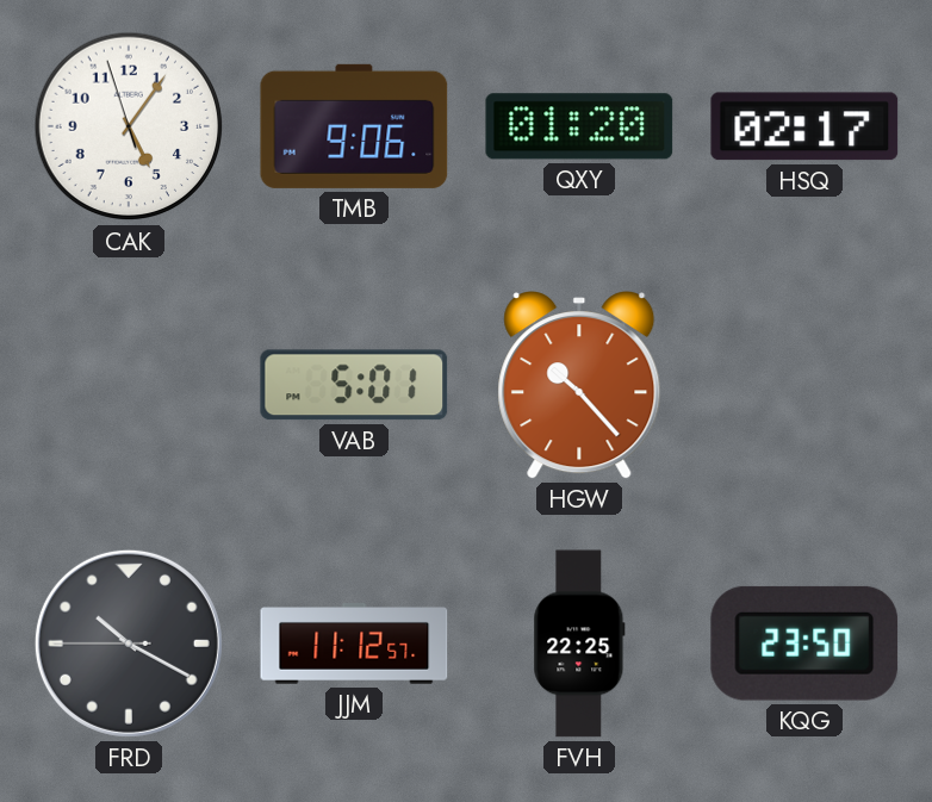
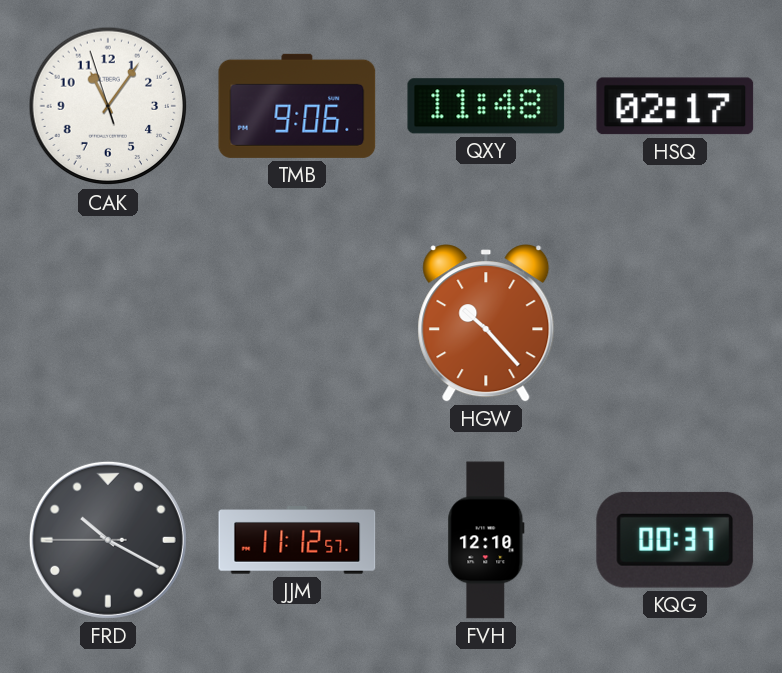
CAK: 5:05 -> 11:05
QXY: 01:20 -> 11:48
VAB: 5:01 -> none
FVH: 22:25 -> 12:10
KQG: 23:50 -> 00:37
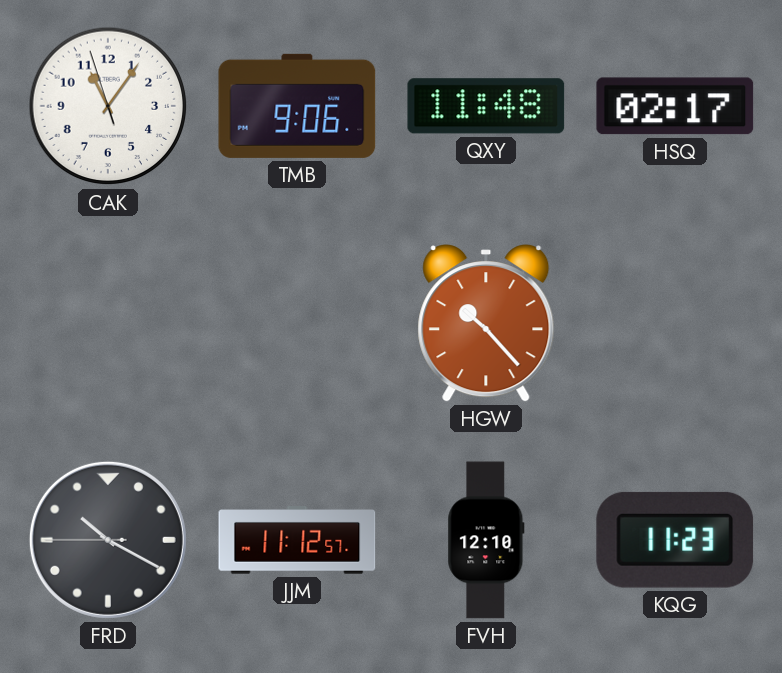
KQG: 00:37 -> 11:23
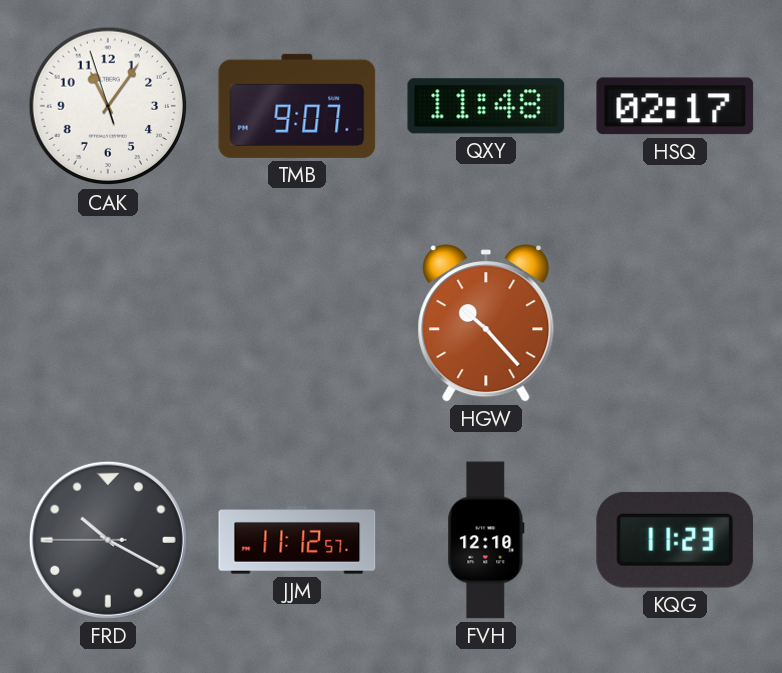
TMB: 9:06 -> 9:07
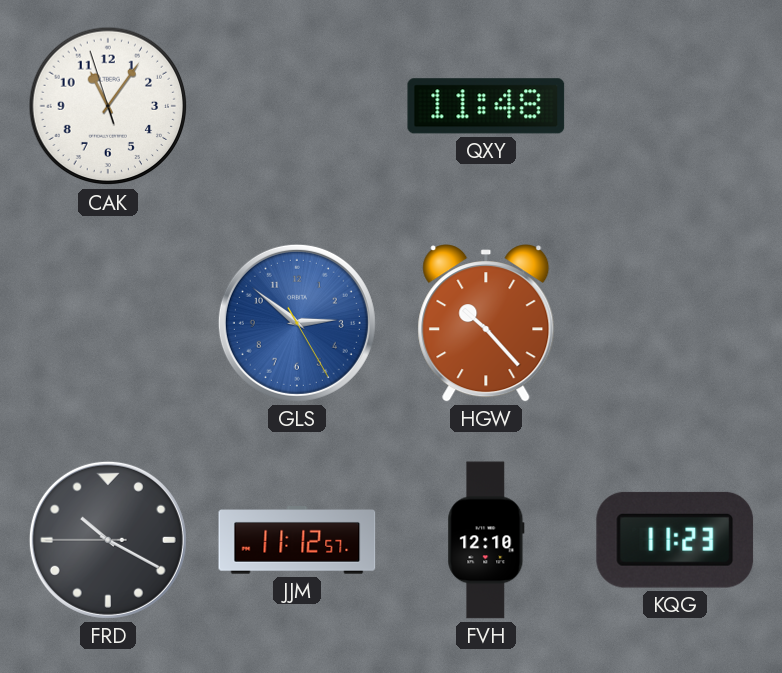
TMB: 9:07 -> none
HSQ: 02:17 -> none
GLS: none -> 2:51
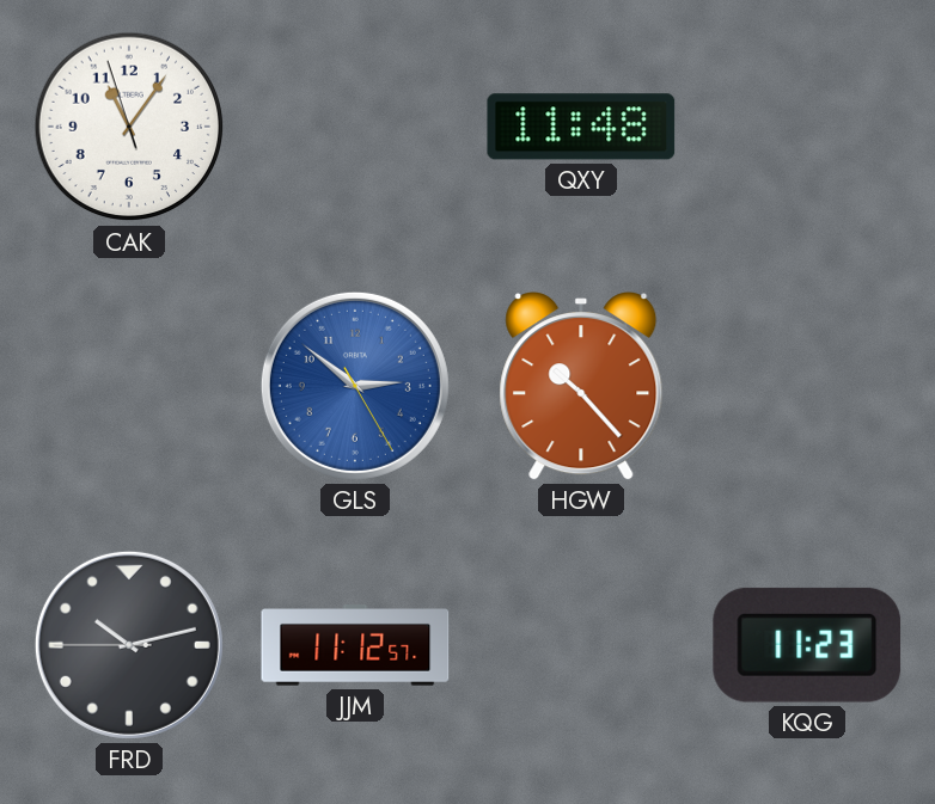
FRD: 10:19 -> 10:12
FVH: 12:10 -> none
